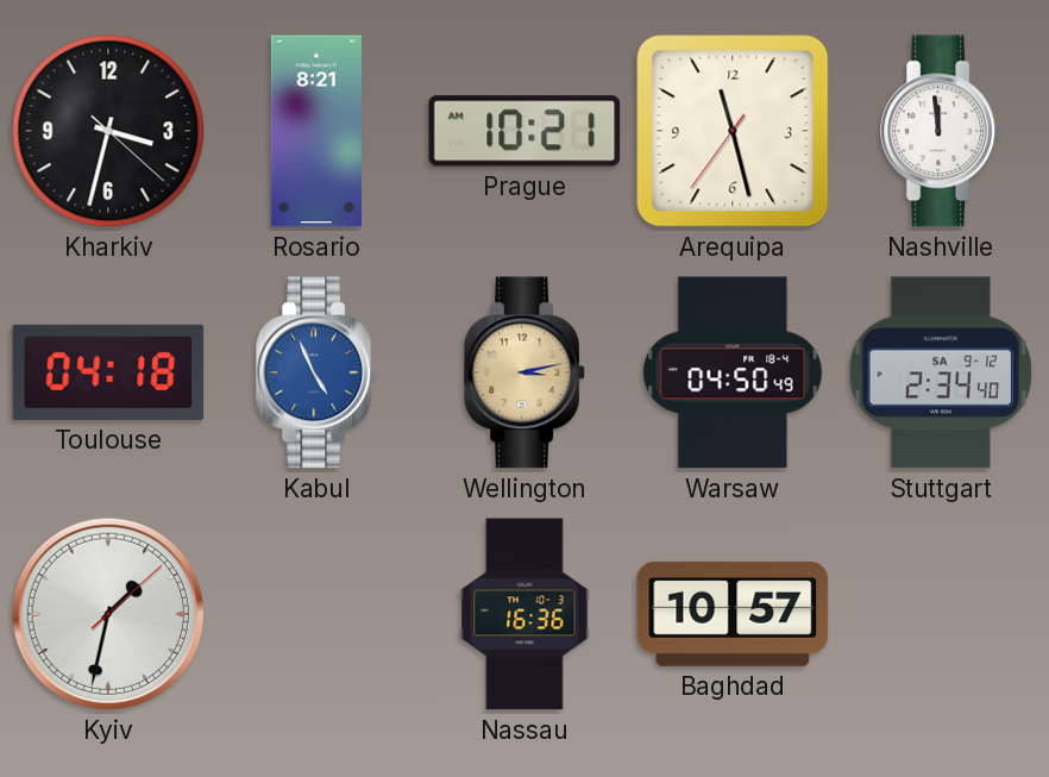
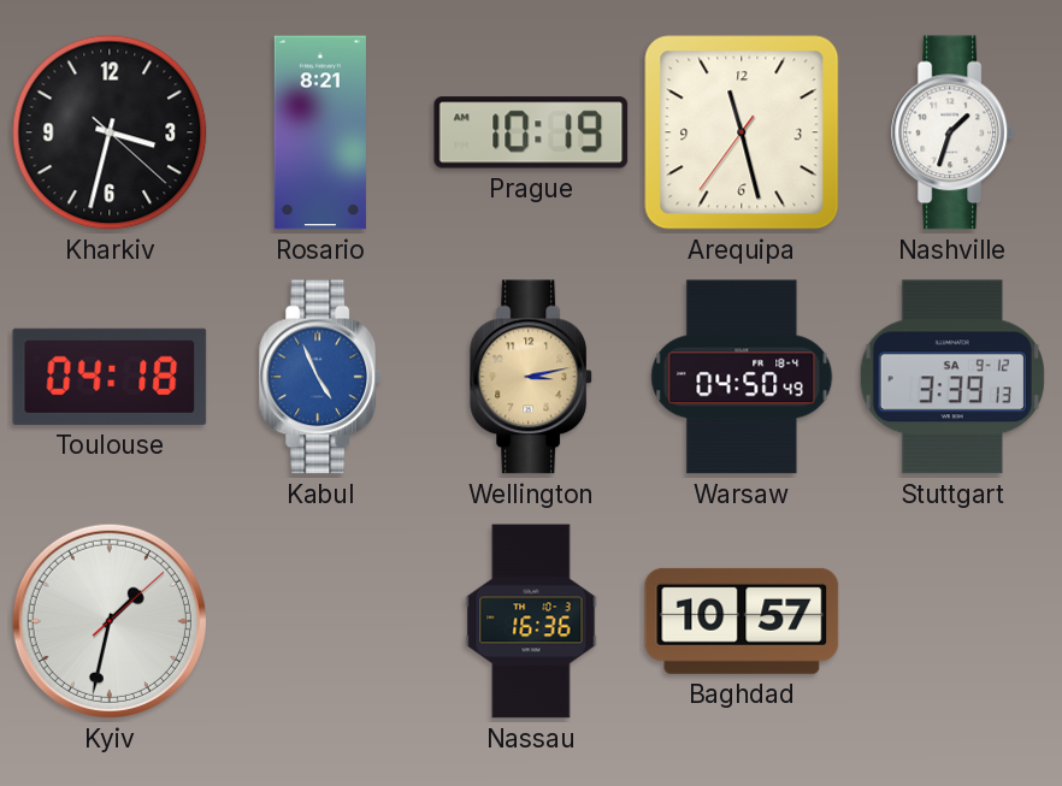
Prague: 10:21 -> 10:19
Nashville: 11:59 -> 1:33
Stuttgart: 2:34 -> 3:39
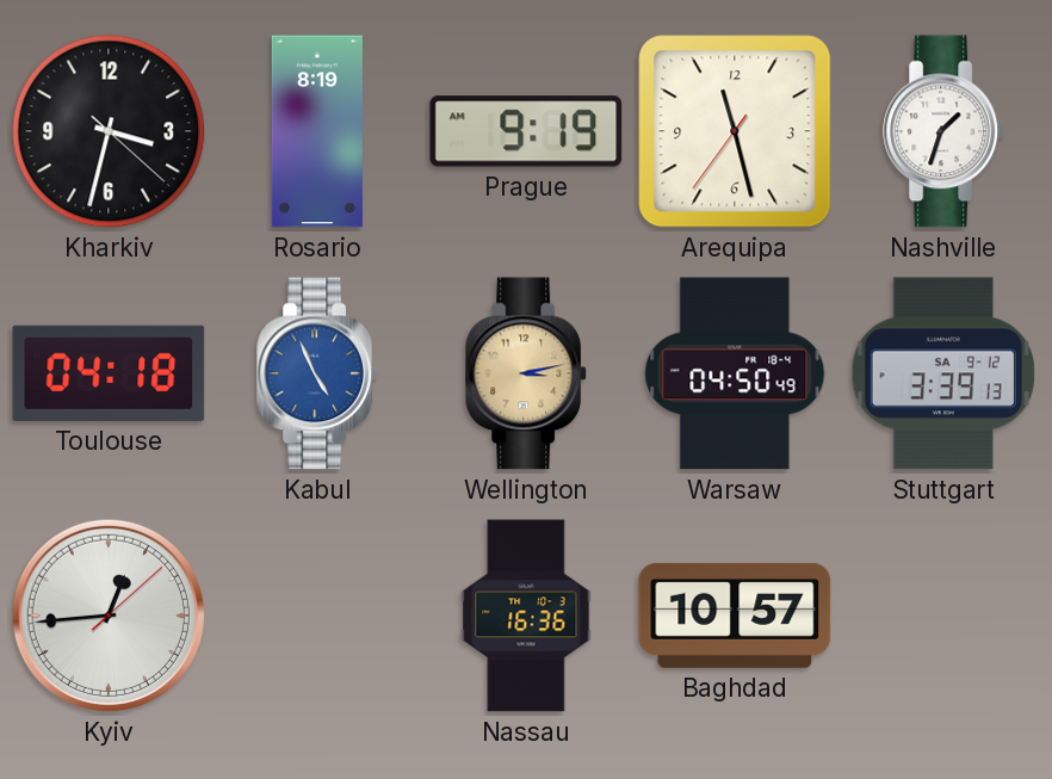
Rosario: 8:21 -> 8:19
Prague: 10:19 -> 9:19
Kyiv: 1:32 -> 12:44
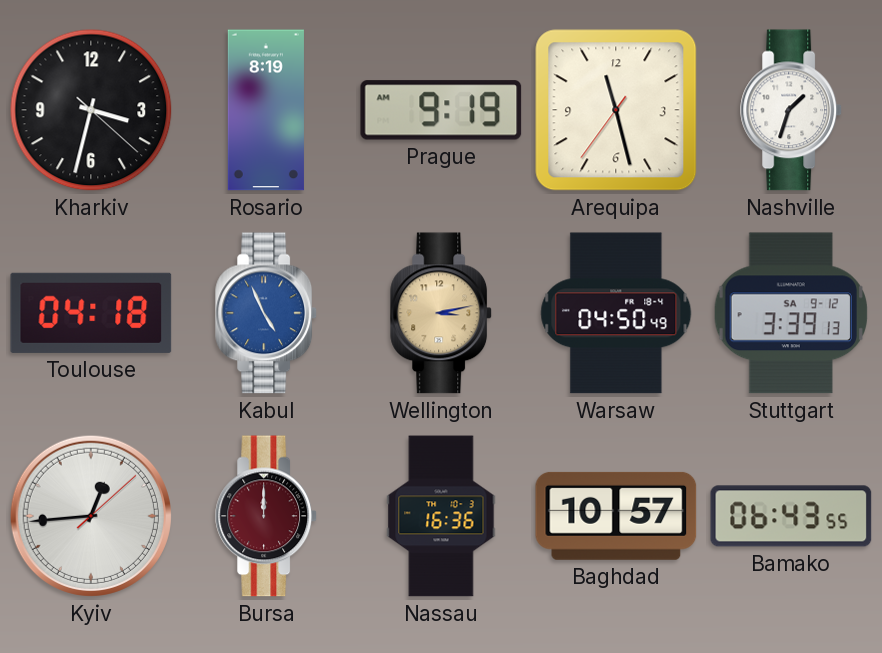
Bursa: none -> 12:00
Bamako: none -> 06:43
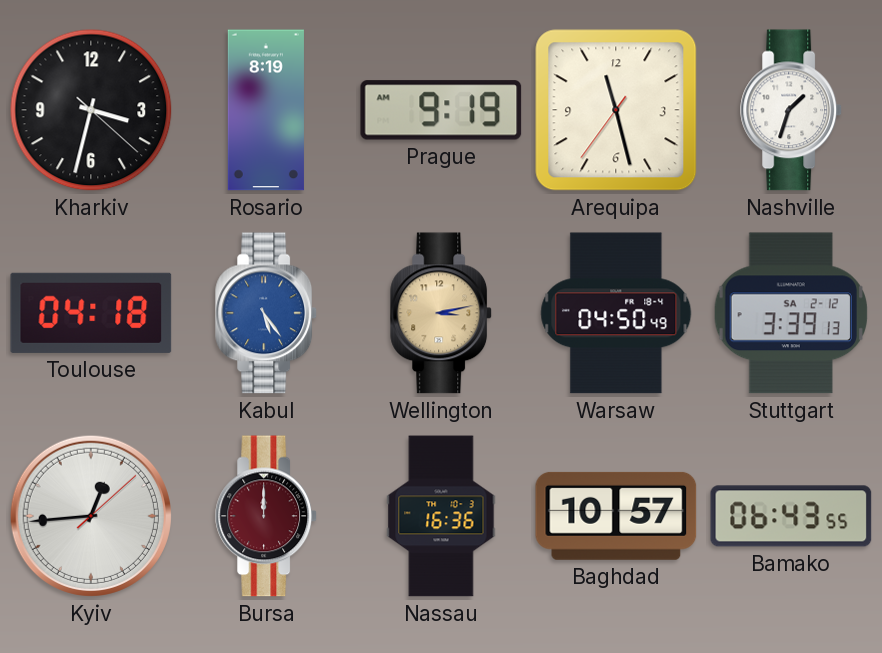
Kabul: 4:56 -> 5:24
Stuttgart date: SA 9-12 -> SA 2-12
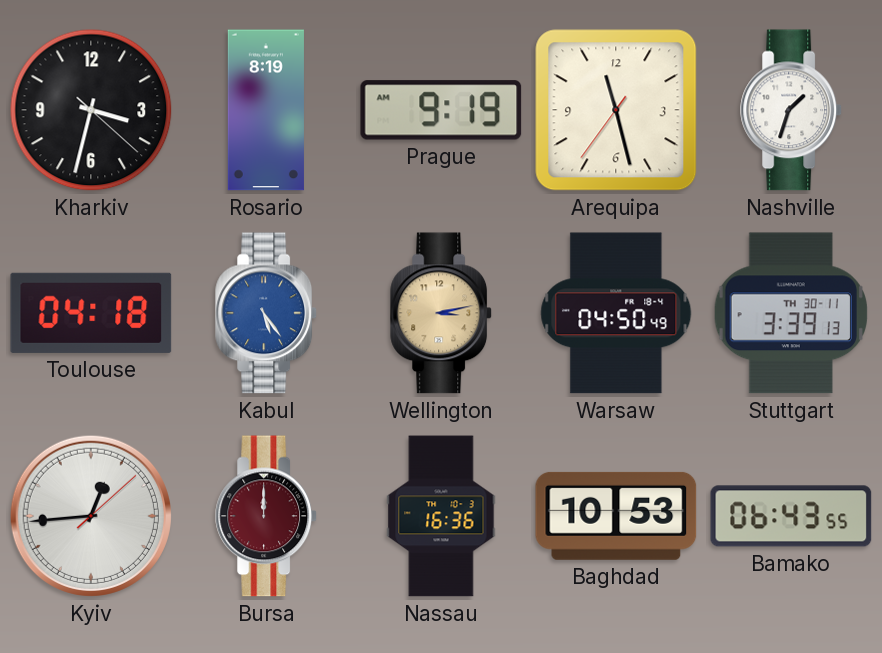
Stuttgart date: SA 2-12 -> TH 30-11
Baghdad: 10:57 -> 10:53
